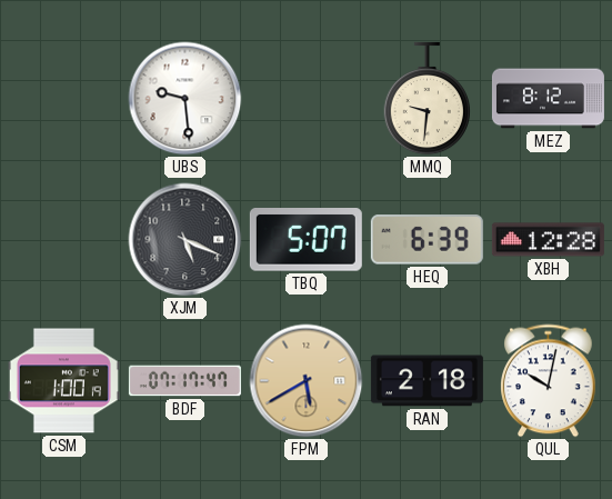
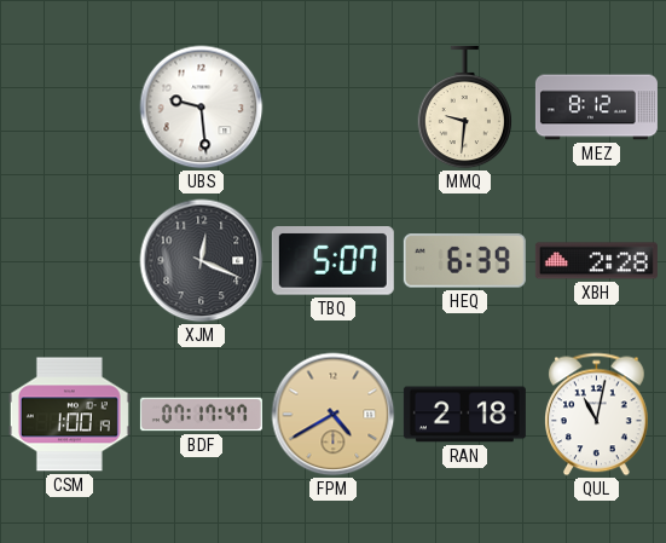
XJM: 5:19 -> 12:19
XBH: 12:28 -> 2:28
FPM: 5:40 -> 4:40
QUL: 10:02 -> 11:02
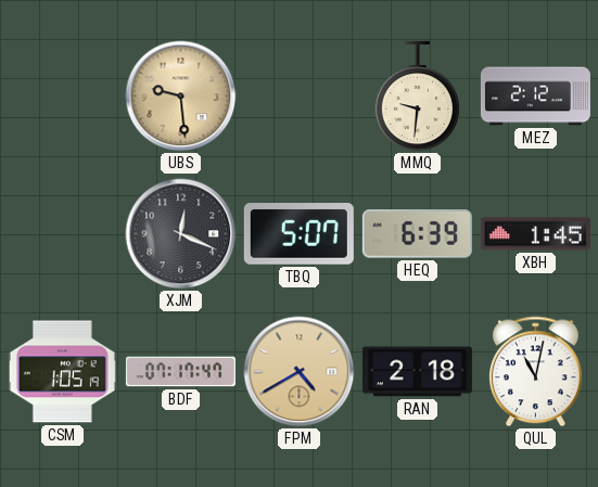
UBS dial: white -> champagne
MEZ: 8:12 -> 2:12
XBH: 2:28 -> 1:45
CSM: 1:00 -> 1:05
